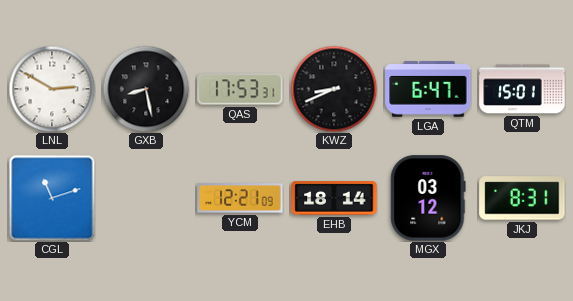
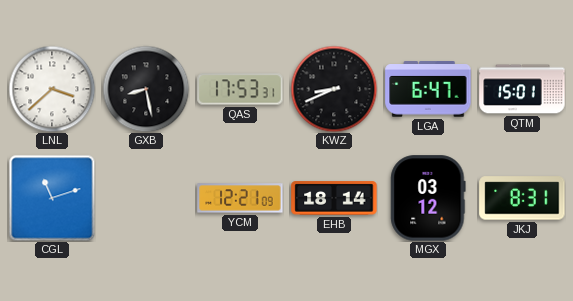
LNL: 2:50 -> 3:38
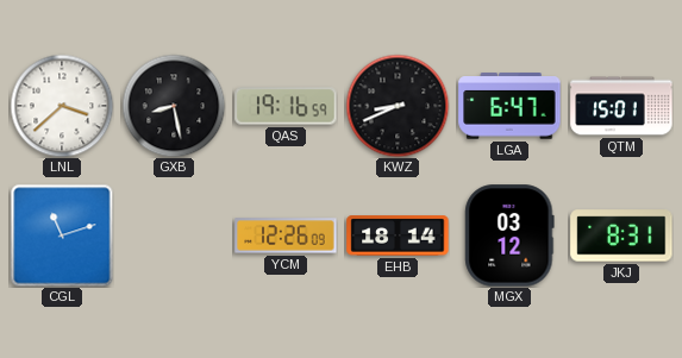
QAS: 17:53 -> 19:16
YCM: 12:21 -> 12:26
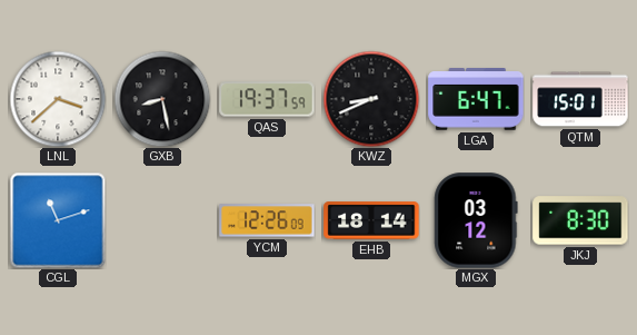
QAS: 19:16 -> 19:37
JKJ: 8:31 -> 8:30
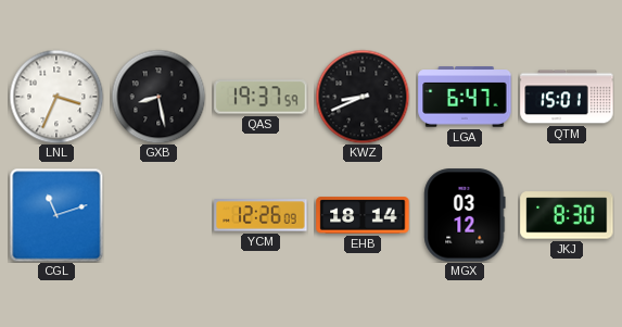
LNL: 3:38 -> 3:34
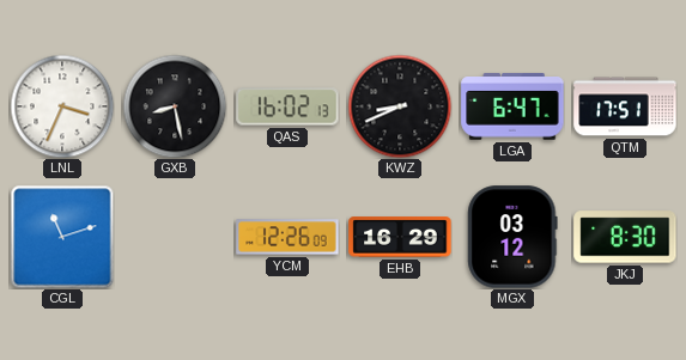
QAS: 19:37 -> 16:02
QTM: 15:01 -> 17:51
EHB: 18:14 -> 16:29
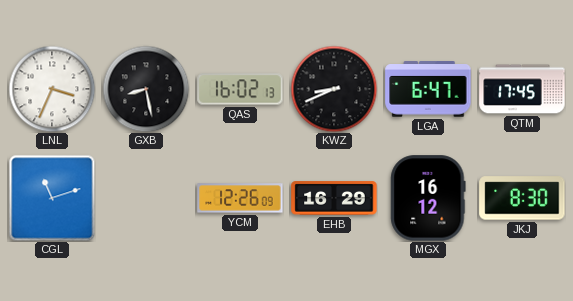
QTM: 17:51 -> 17:45
MGX: 03:12 -> 16:12
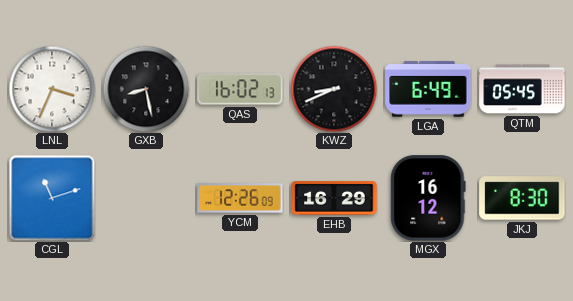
LGA: 6:47 -> 6:49
QTM: 17:45 -> 05:45
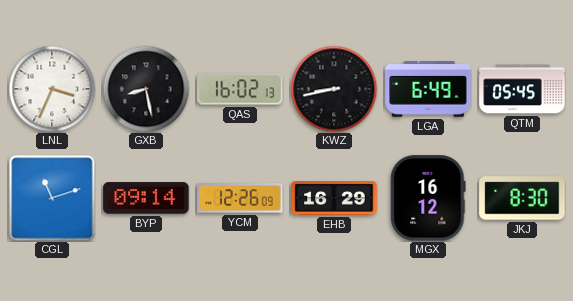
KWZ: 8:41 -> 8:43
BYP: none -> 09:14
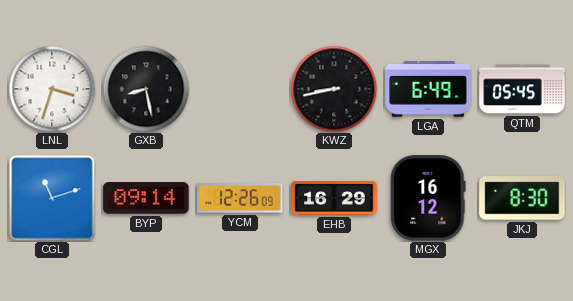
LNL: 3:34 -> 3:33
QAS: 16:02 -> none
